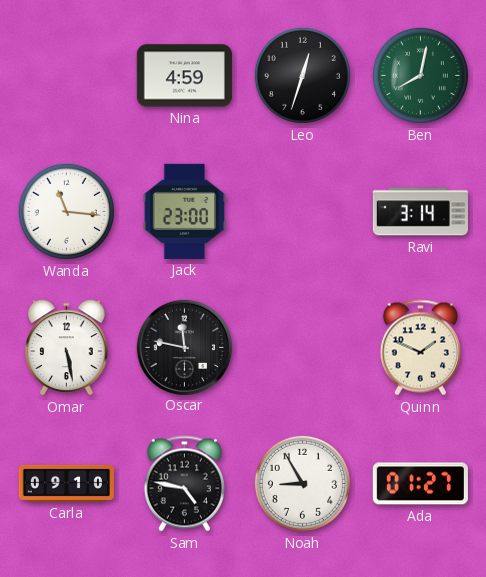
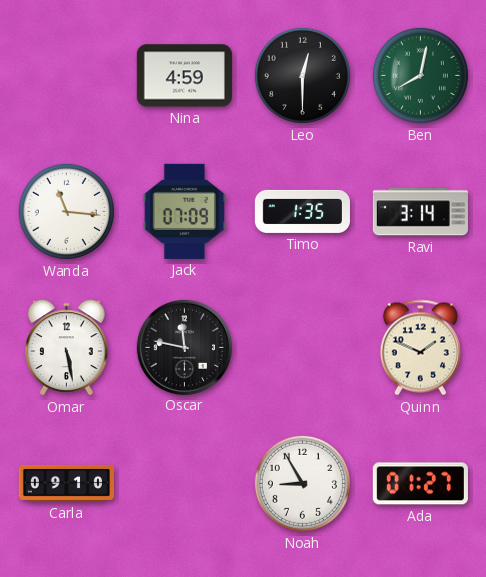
Leo: 12:33 -> 12:30
Jack: 23:00 -> 07:09
Timo: none -> 1:35
Sam: 4:47 -> none
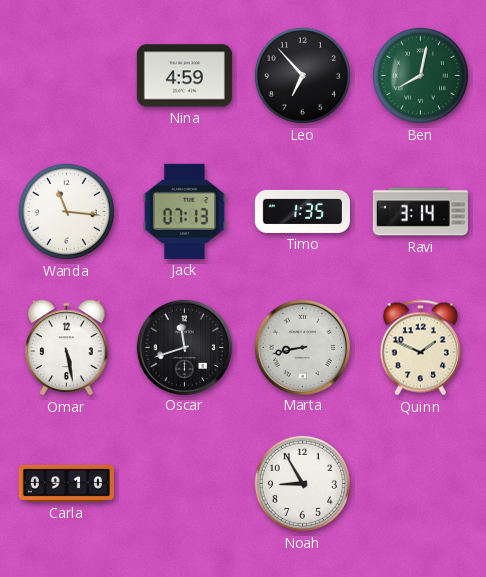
Leo: 12:30 -> 6:53
Jack: 07:09 -> 07:13
Oscar: 11:47 -> 11:42
Marta: none -> 8:43
Ada: 01:27 -> none
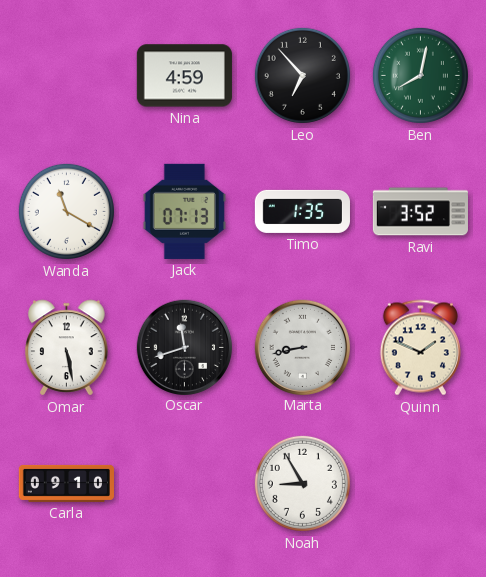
Wanda: 11:16 -> 11:20
Ravi: 3:14 -> 3:52
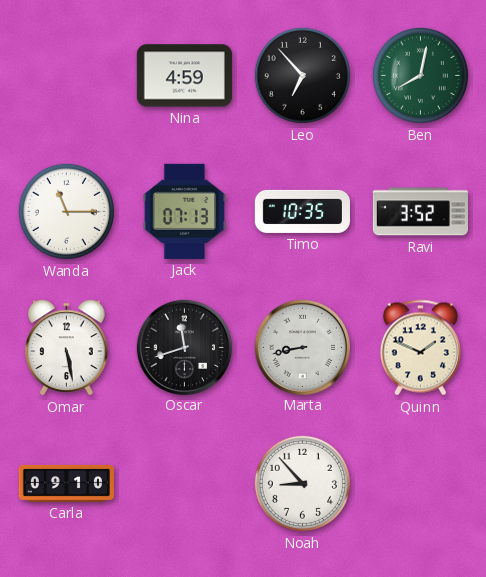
Wanda: 11:20 -> 11:15
Timo: 1:35 -> 10:35
Noah: 8:55 -> 8:53
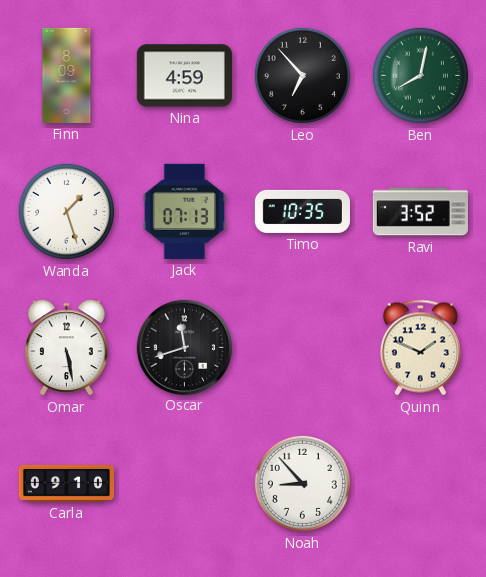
Finn: none -> 8:09
Wanda: 11:15 -> 1:27
Marta: 8:43 -> none
